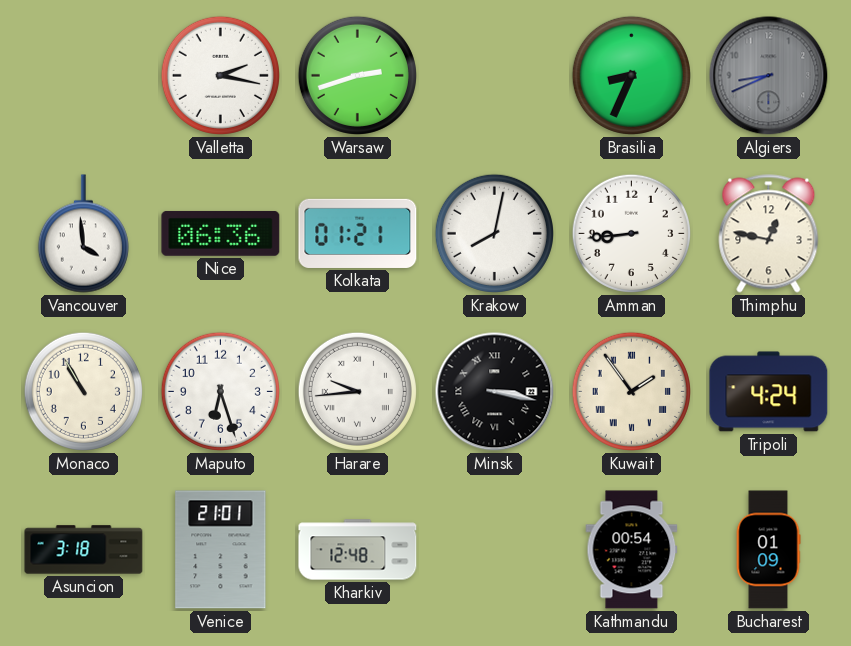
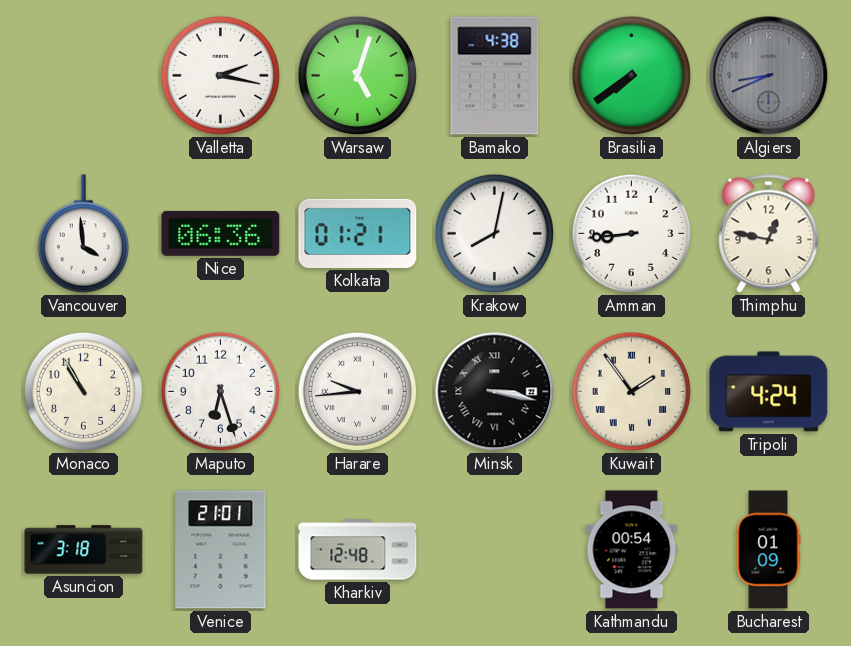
Warsaw: 2:42 -> 5:03
Bamako: none -> 4:38
Brasilia: 8:34 -> 7:39
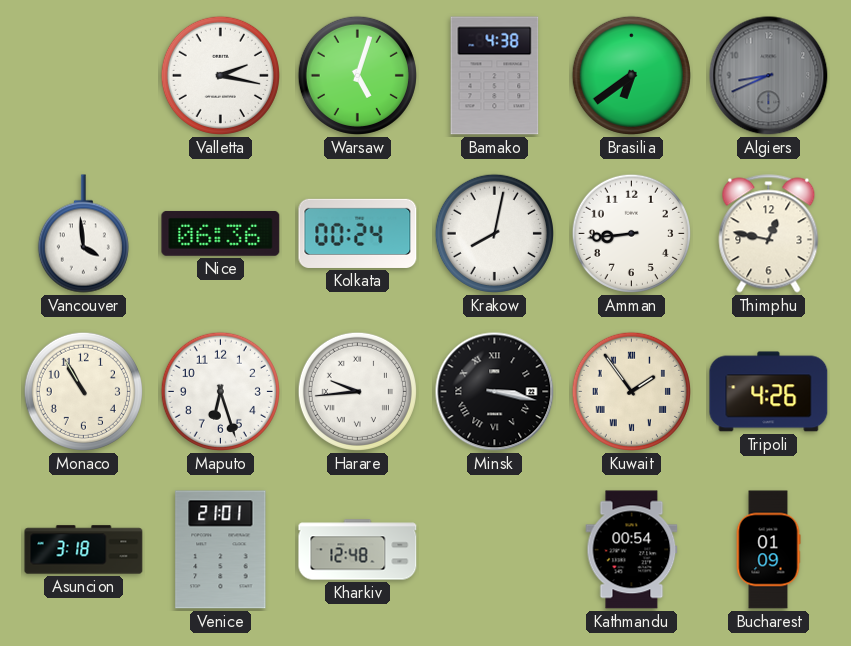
Brasilia: 7:39 -> 6:39
Kolkata: 01:21 -> 00:24
Tripoli: 4:24 -> 4:26
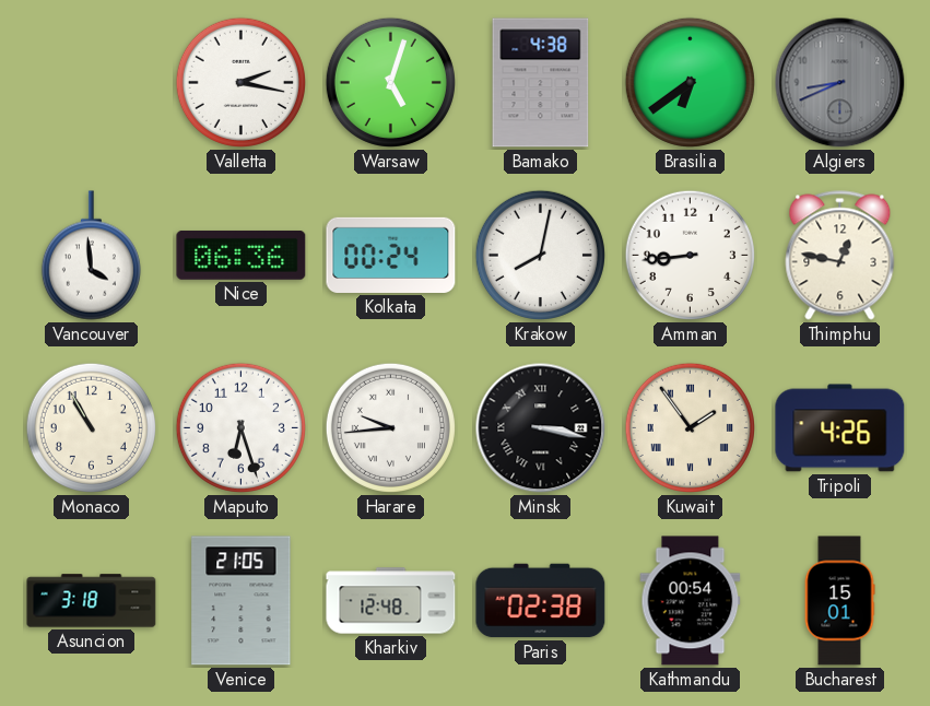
Venice: 21:01 -> 21:05
Paris: none -> 02:38
Bucharest: 01:09 -> 15:01
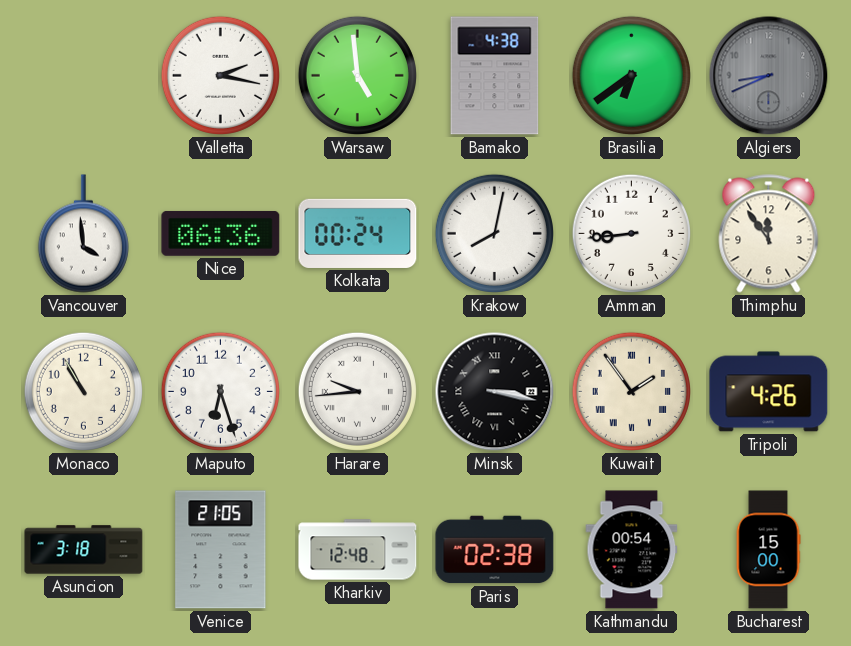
Warsaw: 5:03 -> 4:59
Thimphu: 12:47 -> 11:54
Bucharest: 15:01 -> 15:00
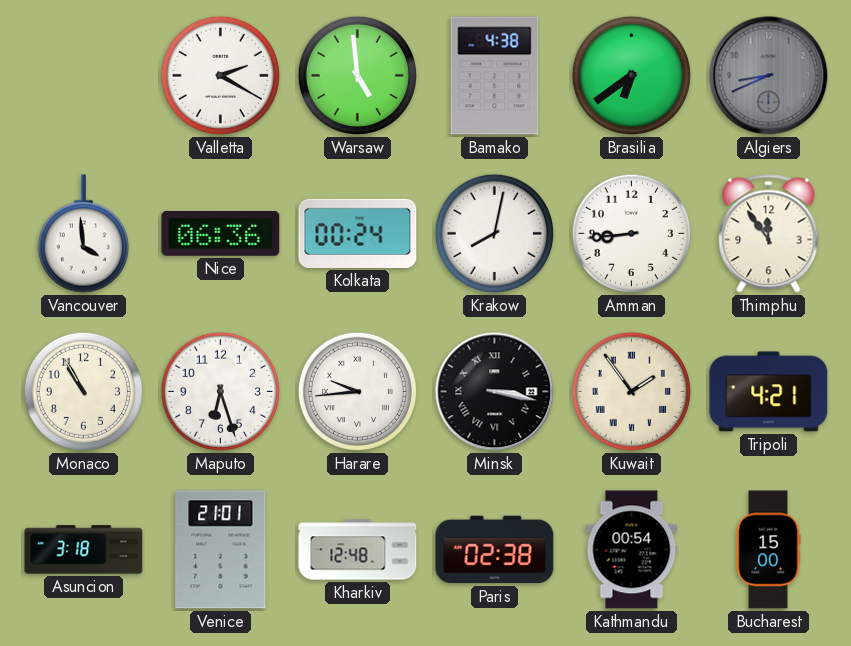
Valletta: 2:17 -> 2:20
Tripoli: 4:26 -> 4:21
Venice: 21:05 -> 21:01
